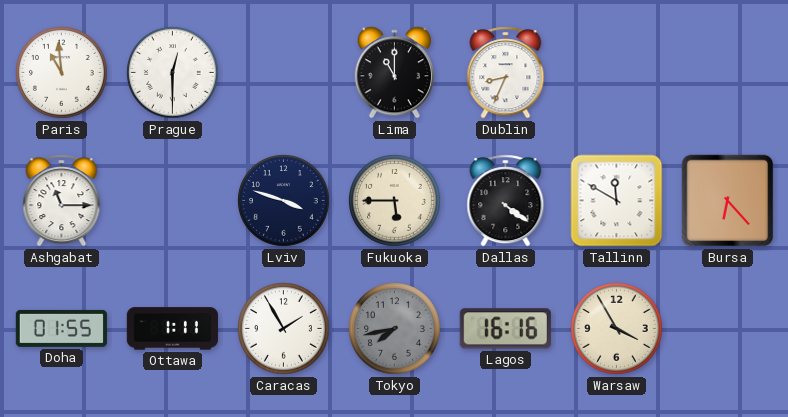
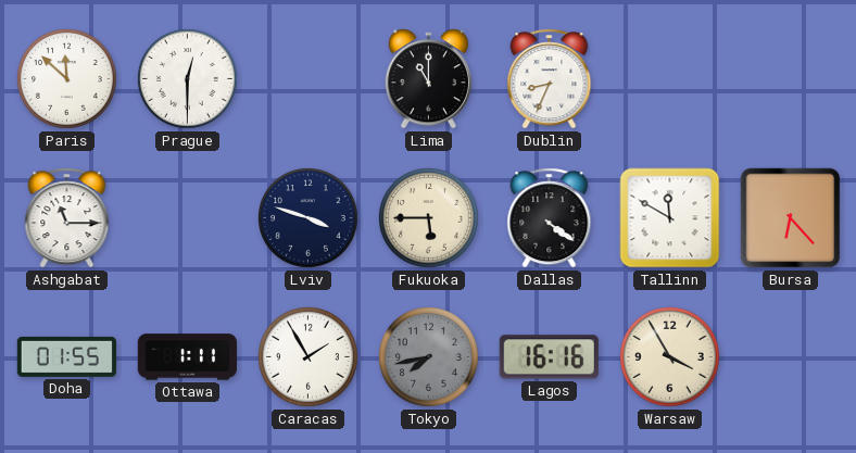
Paris: 10:59 -> 11:52
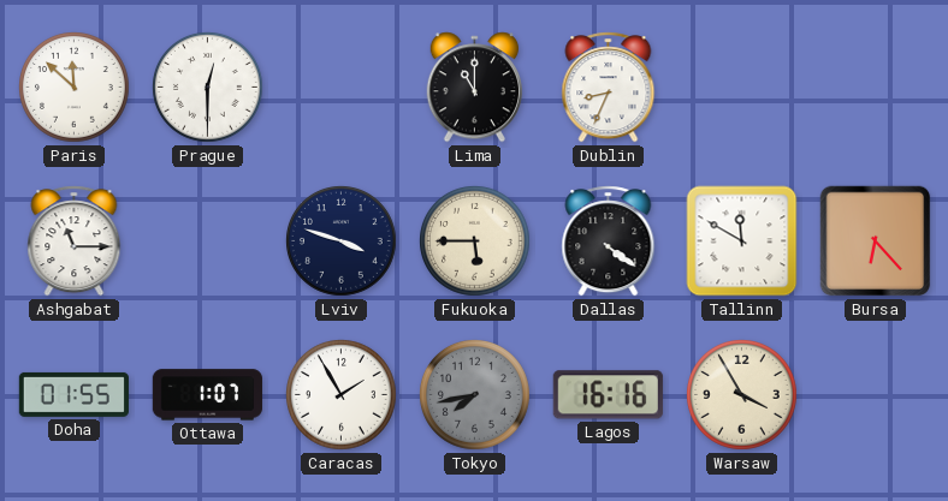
Ottawa: 1:11 -> 1:07
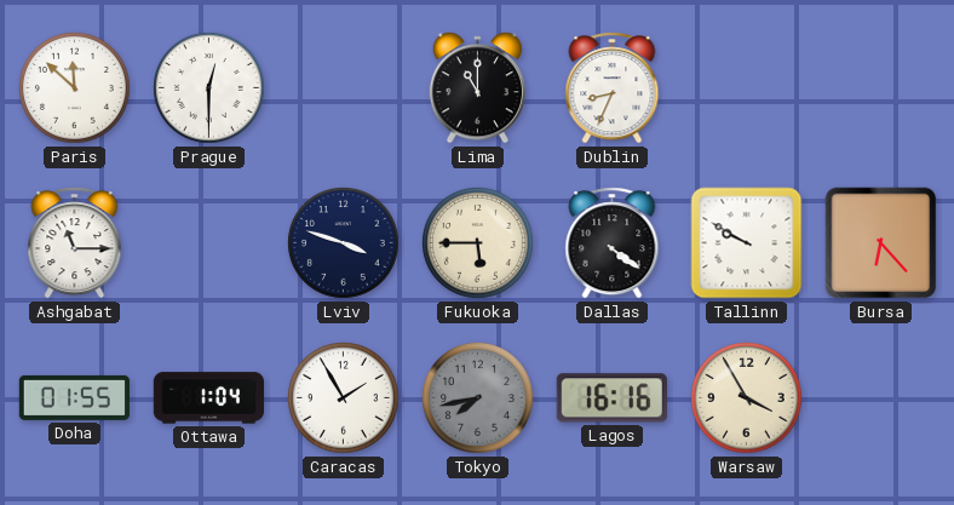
Tallinn: 11:50 -> 9:50
Ottawa: 1:07 -> 1:04
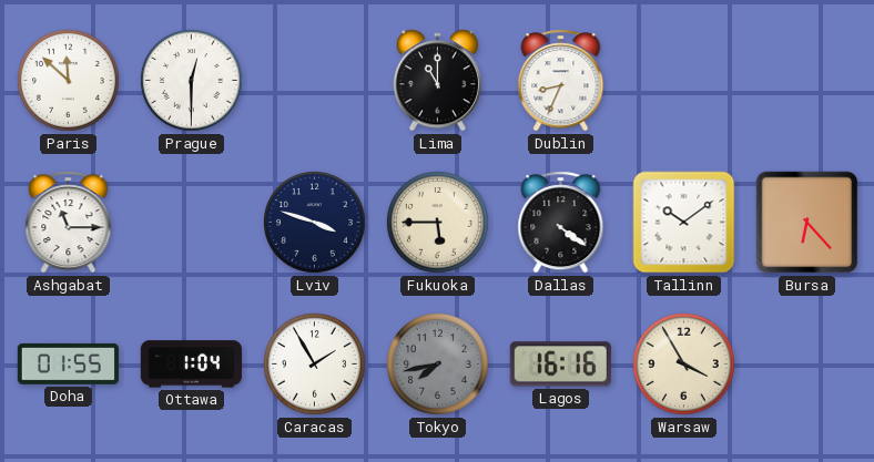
Tallinn: 9:50 -> 10:09
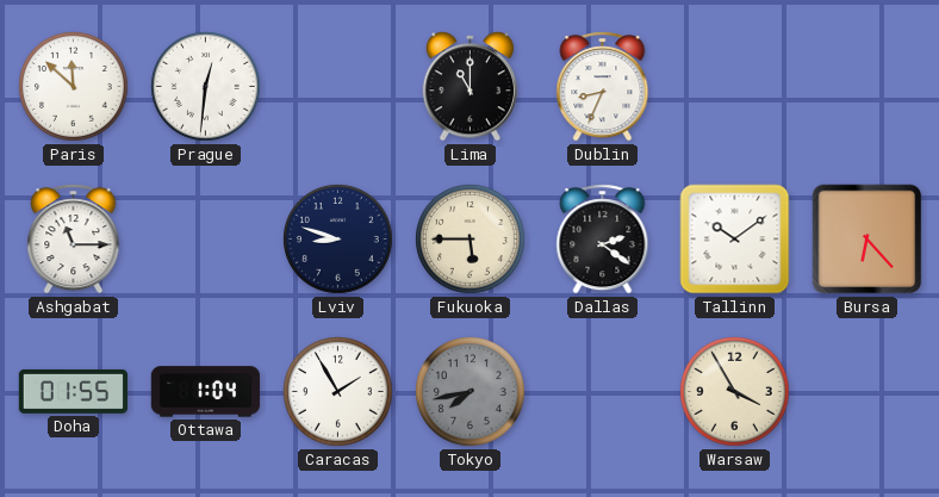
Prague: 12:30 -> 12:31
Lviv: 3:48 -> 8:48
Dallas: 4:21 -> 2:21
Lagos: 16:16 -> none
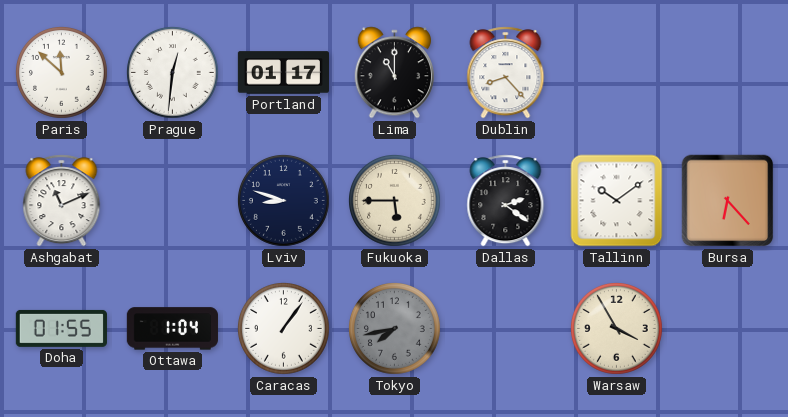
Portland: none -> 01:17
Dublin: 8:34 -> 8:23
Ashgabat: 11:15 -> 11:11
Caracas: 1:55 -> 1:06
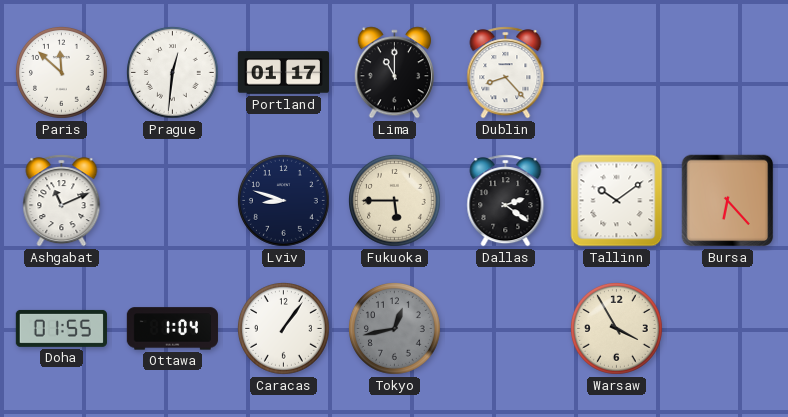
Tokyo: 7:43 -> 12:43
